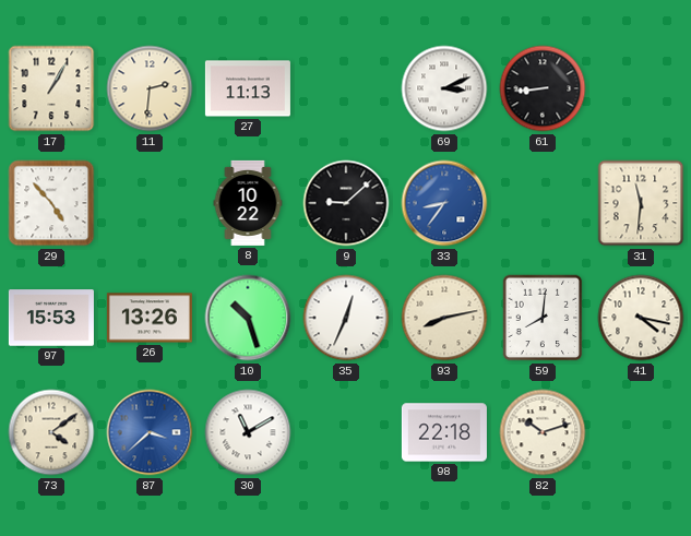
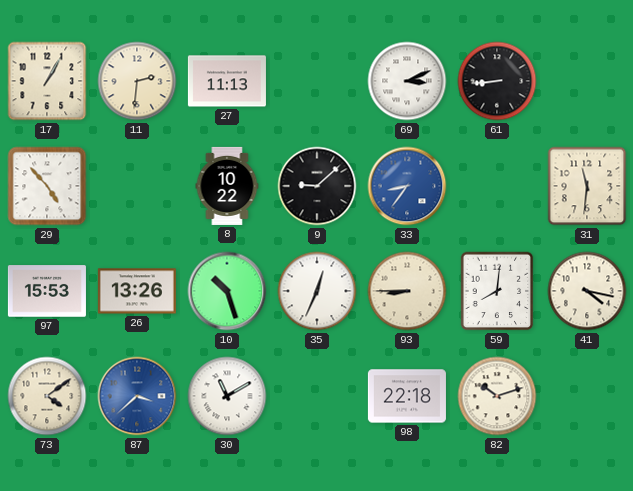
93: 8:13 -> 8:45
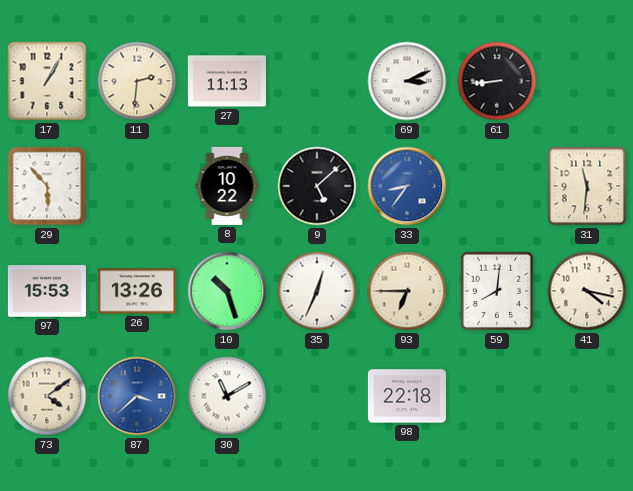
29: 4:53 -> 5:53
9: 9:08 -> 5:08
93: 8:45 -> 6:45
82: 10:12 -> none
